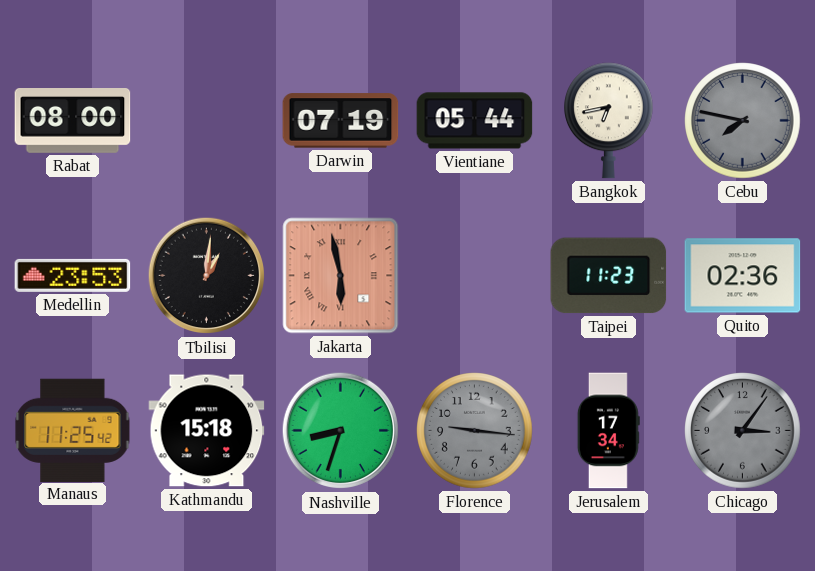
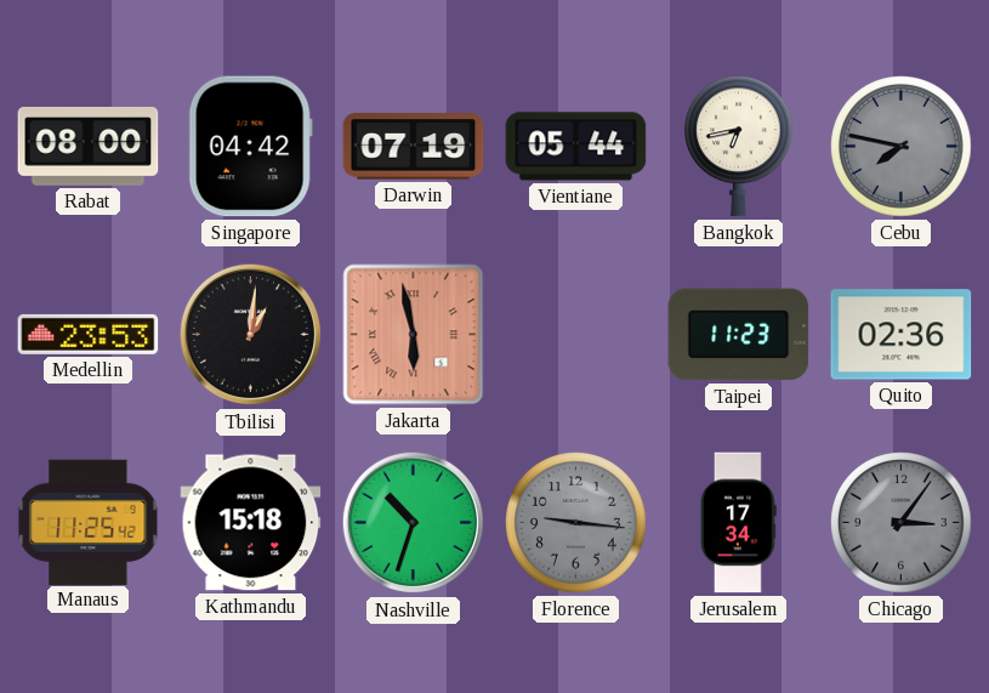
Singapore: none -> 04:42
Nashville: 8:33 -> 10:33
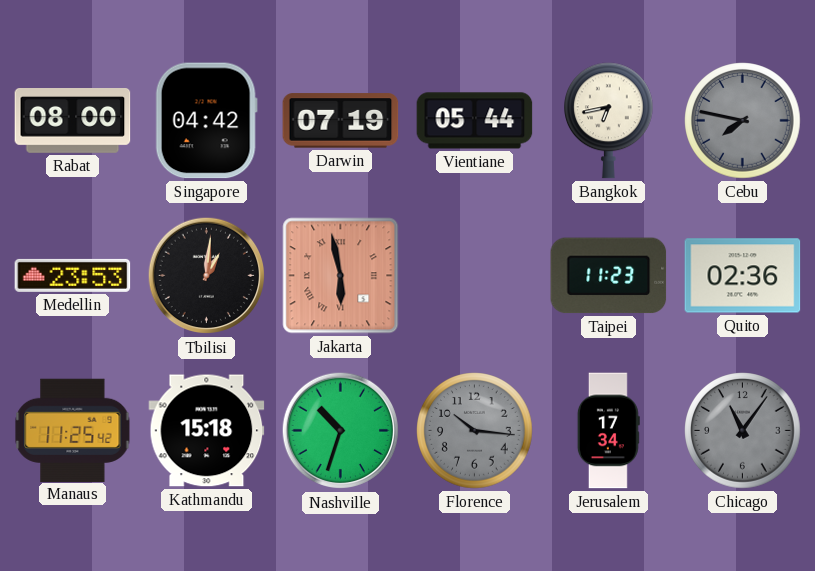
Florence: 9:16 -> 10:16
Chicago: 3:06 -> 11:06
